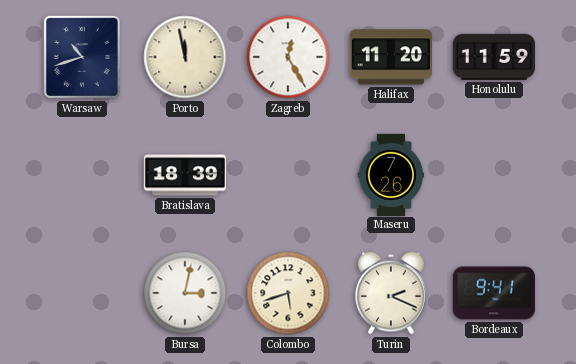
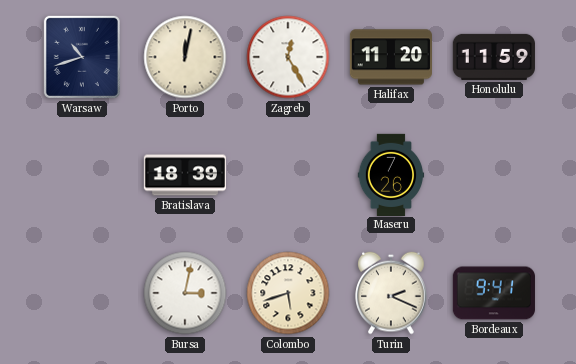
Porto: 11:58 -> 12:02
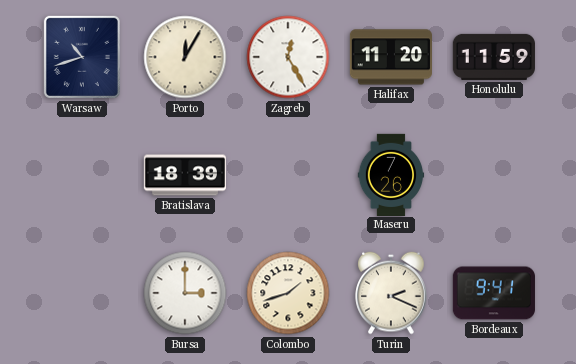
Porto: 12:02 -> 12:05
Bursa: 3:02 -> 3:00
Colombo: 5:42 -> 1:42
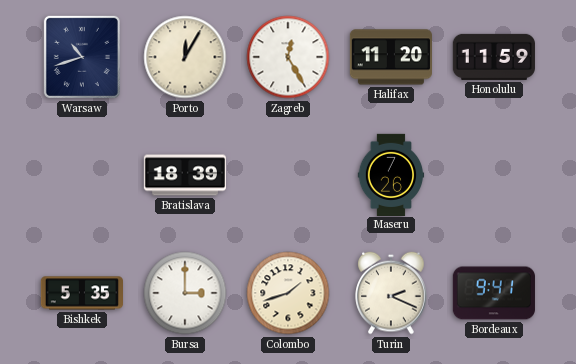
Bishkek: none -> 5:35
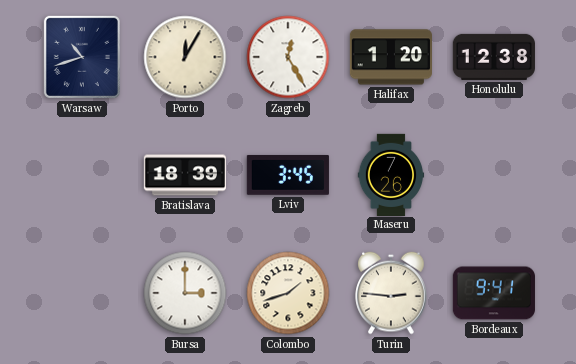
Halifax: 11:20 -> 1:20
Honolulu: 11:59 -> 12:38
Lviv: none -> 3:45
Bishkek: 5:35 -> none
Turin: 2:19 -> 2:46
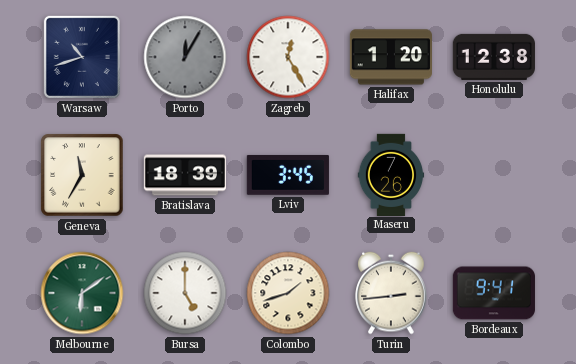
Porto dial: cream -> grey
Geneva: none -> 11:35
Melbourne: none -> 6:09
Bursa: 3:00 -> 5:00
Turin: 2:46 -> 2:44
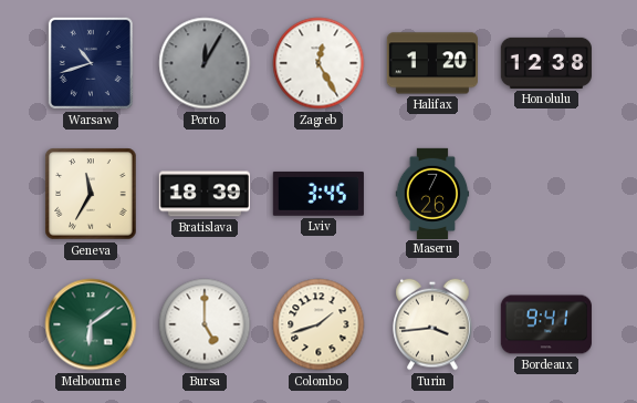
Turin: 2:44 -> 3:44
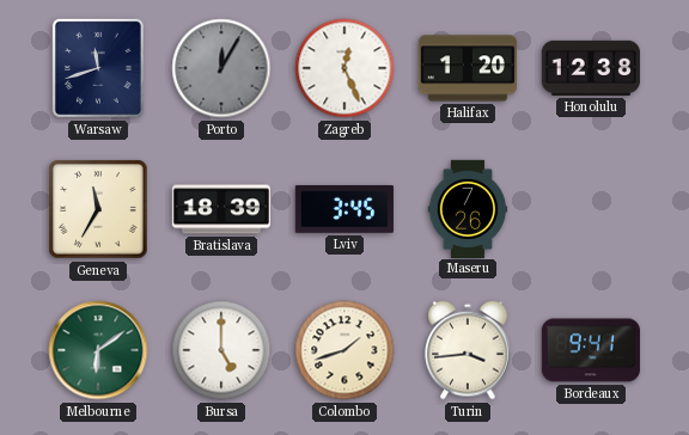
Warsaw: 10:42 -> 11:42
Zagreb: 12:25 -> 12:26
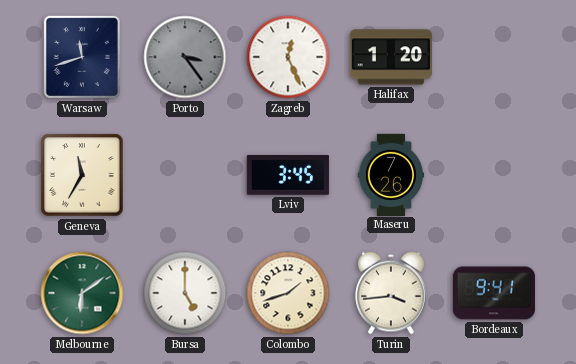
Porto: 12:05 -> 3:24
Honolulu: 12:38 -> none
Bratislava: 18:39 -> none
